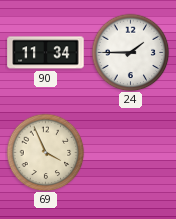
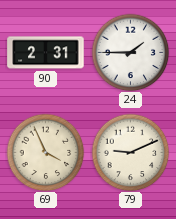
90: 11:34 -> 2:31
79: none -> 9:11
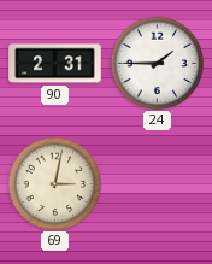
69: 3:56 -> 3:02
79: 9:11 -> none
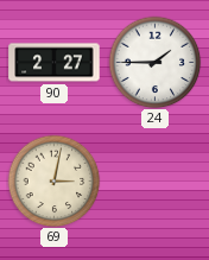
90: 2:31 -> 2:27
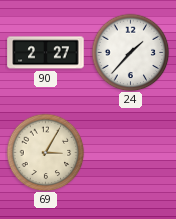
24: 1:45 -> 1:37
69: 3:02 -> 3:05
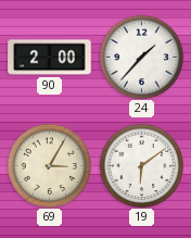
90: 2:27 -> 2:00
19: none -> 6:09
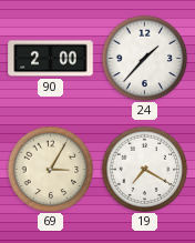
19: 6:09 -> 7:20
